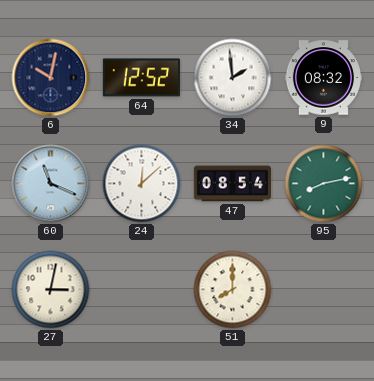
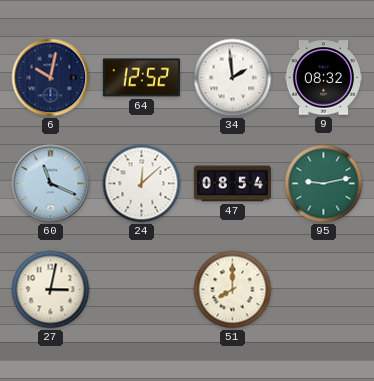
95: 8:13 -> 9:13
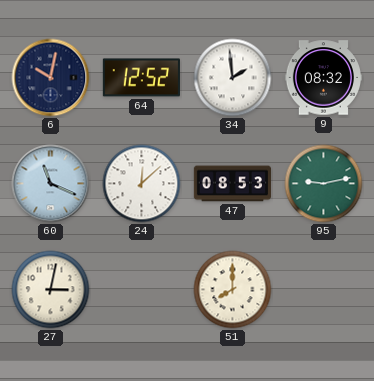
47: 08:54 -> 08:53
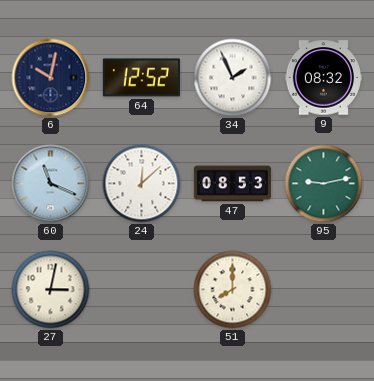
34: 1:59 -> 1:56
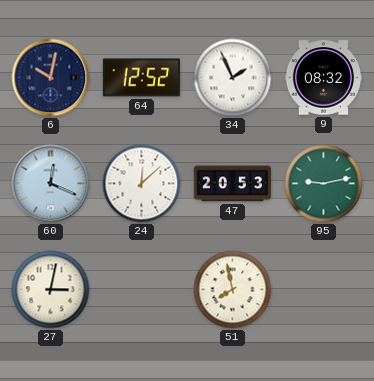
60: 11:19 -> 12:19
47: 08:53 -> 20:53
51: 8:00 -> 7:58
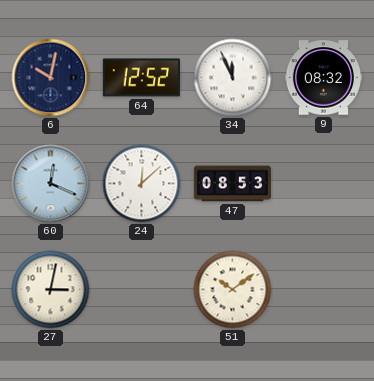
34: 1:56 -> 11:56
47: 20:53 -> 08:53
95: 9:13 -> none
51: 7:58 -> 10:09
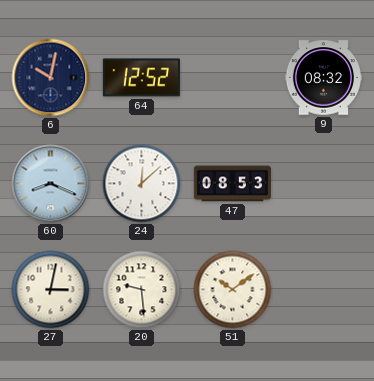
34: 11:56 -> none
60: 12:19 -> 8:19
20: none -> 9:29
